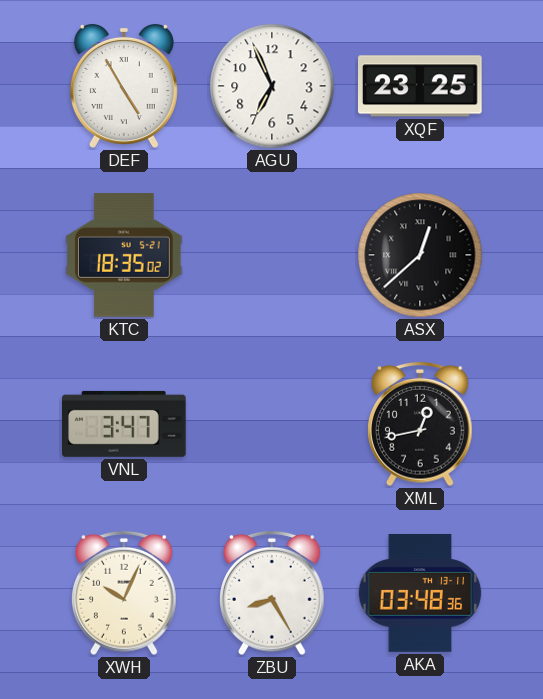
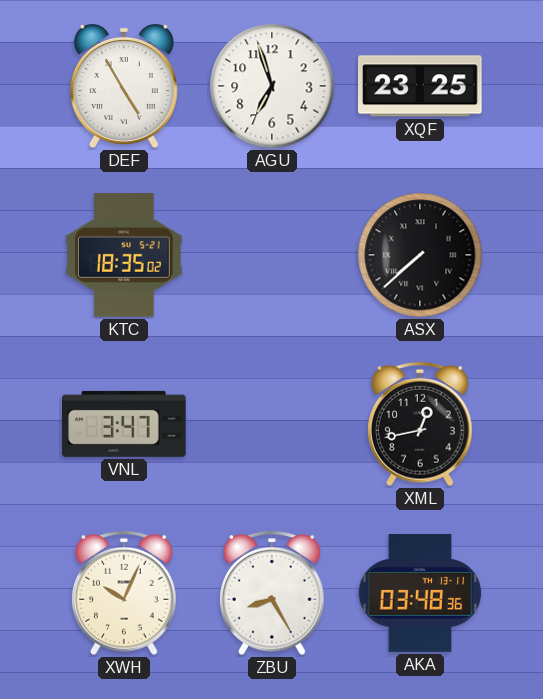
AGU: 6:56 -> 6:57
ASX: 12:38 -> 7:38
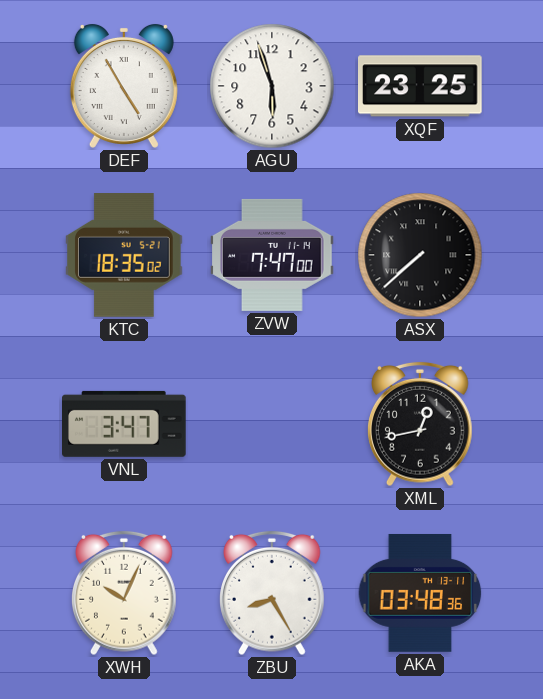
AGU: 6:57 -> 5:57
ZVW: none -> 7:47
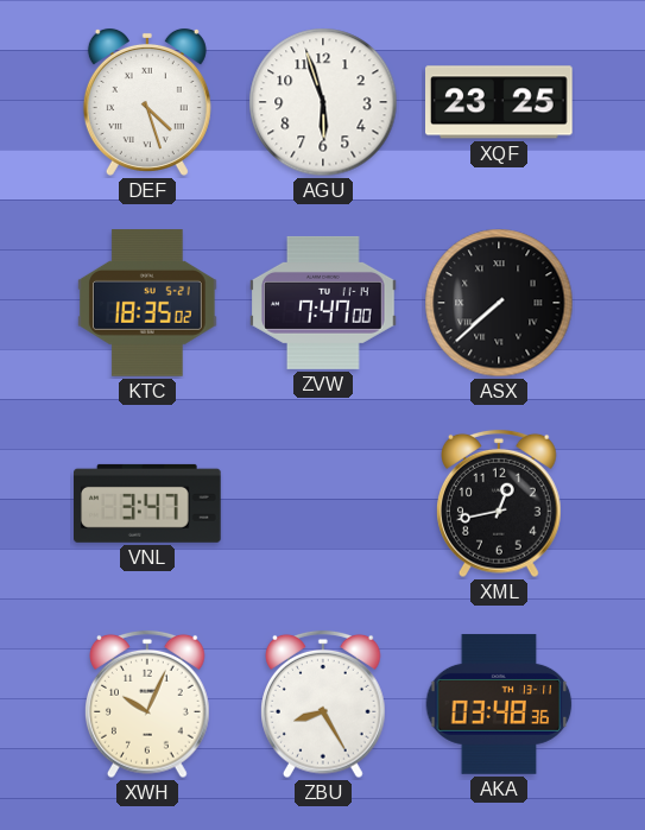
DEF: 4:55 -> 4:27
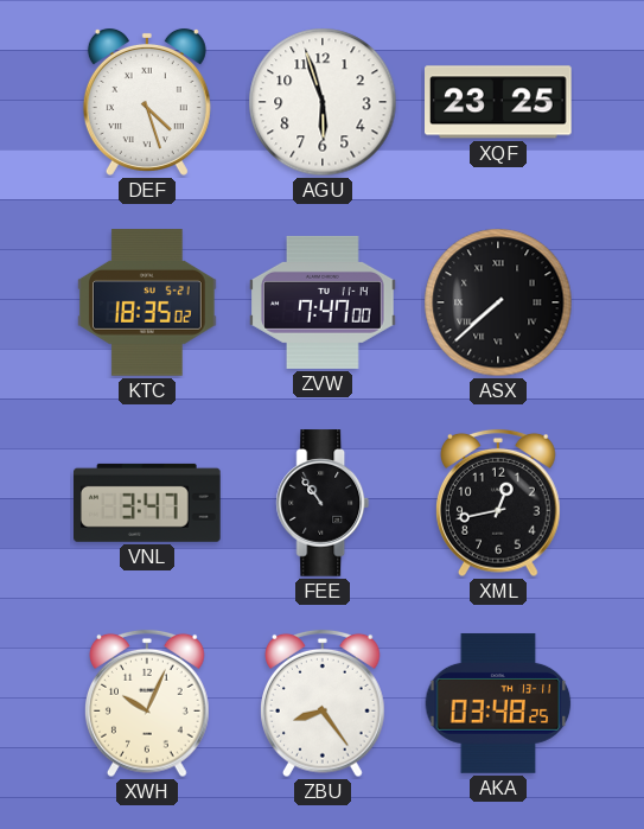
FEE: none -> 10:54
ZBU: 8:25 -> 8:24
AKA: 03:48:36 -> 03:48:25
